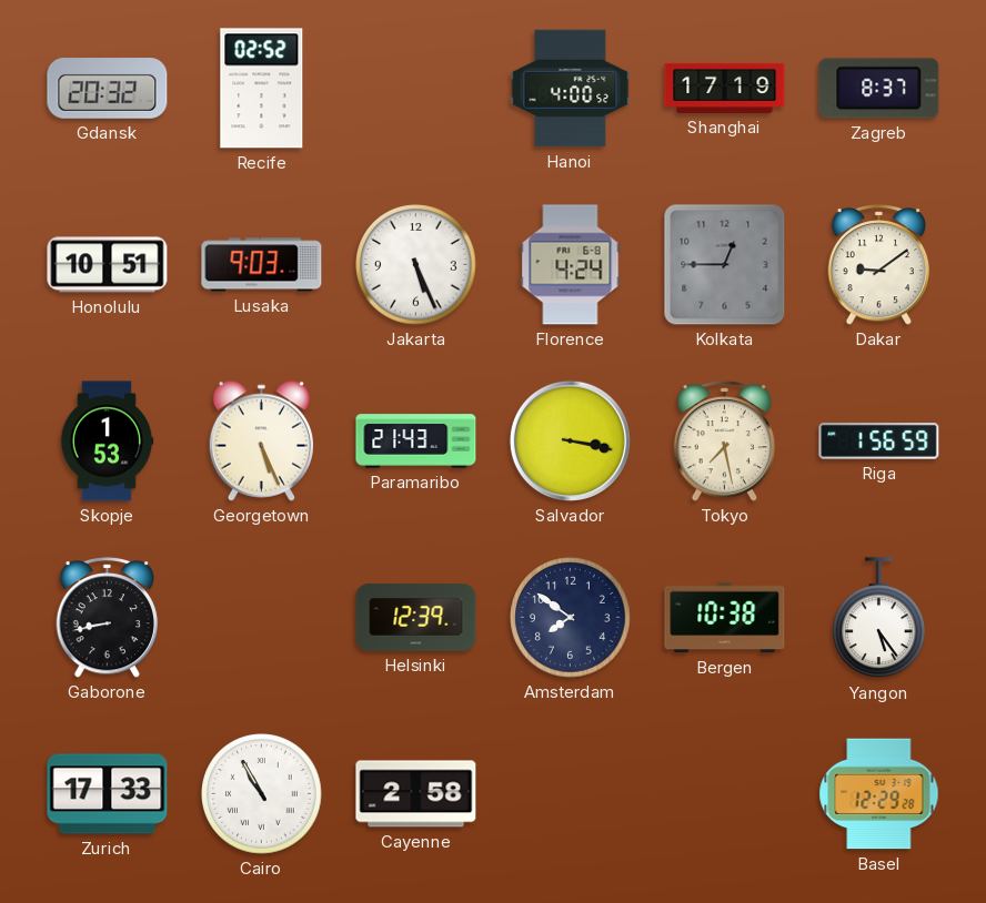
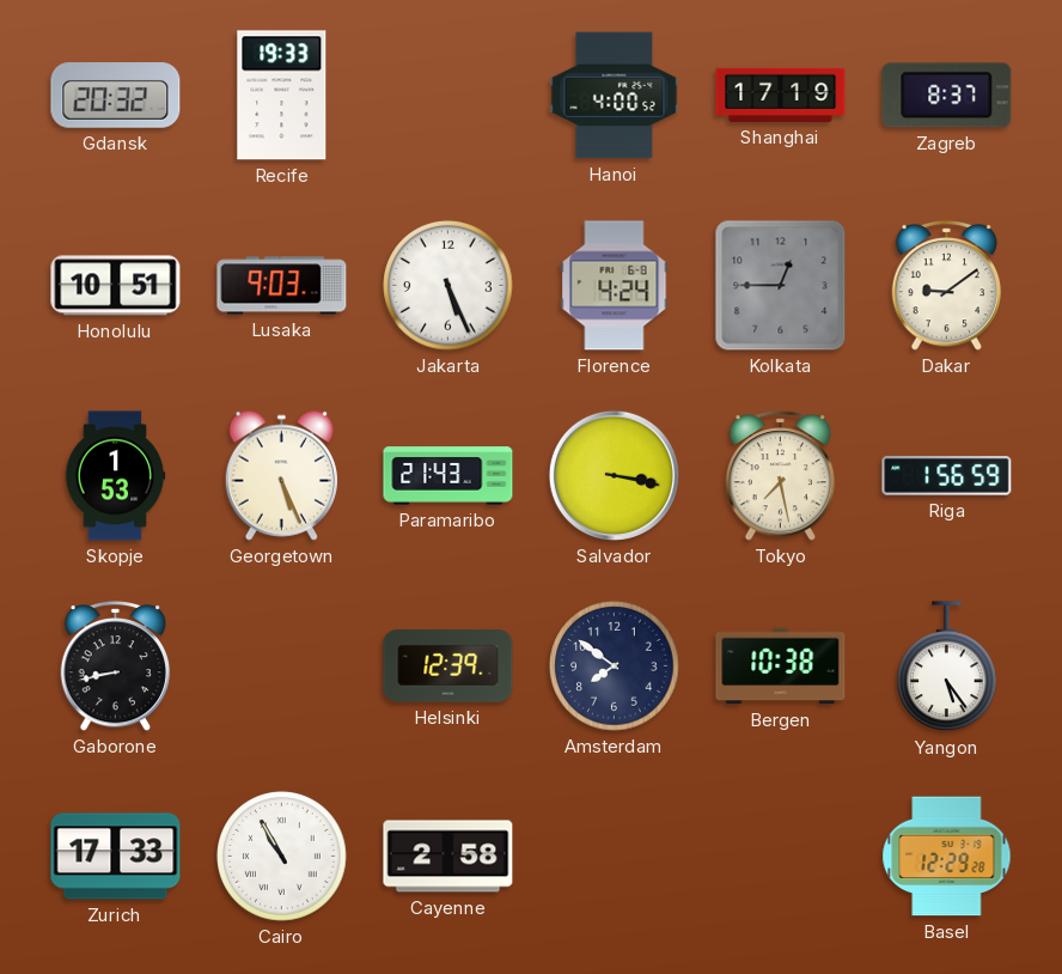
Recife: 02:52 -> 19:33
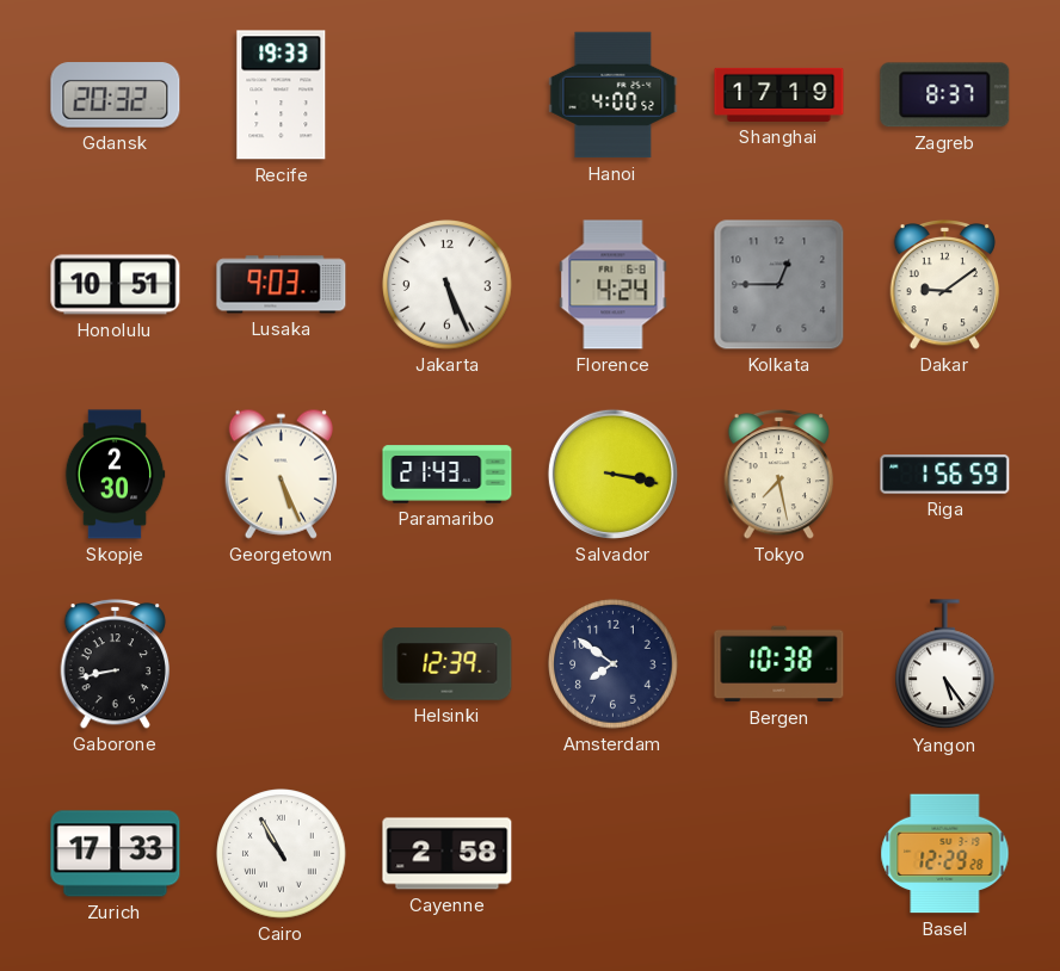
Skopje: 1:53 -> 2:30
